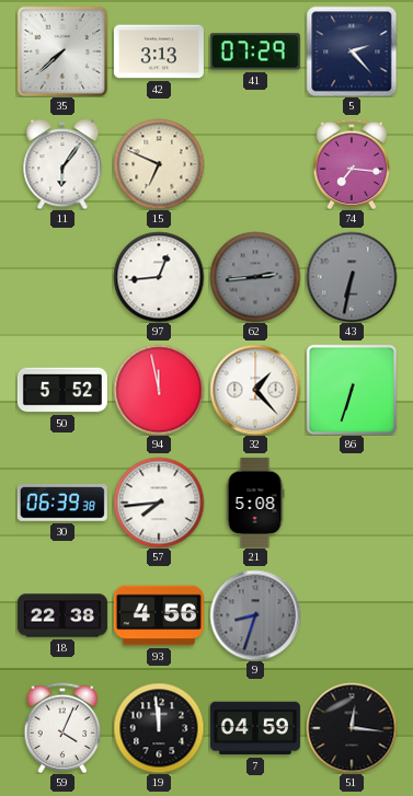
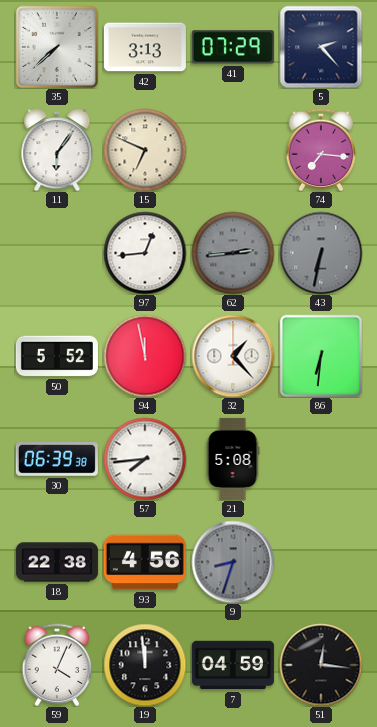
86: 6:33 -> 6:31
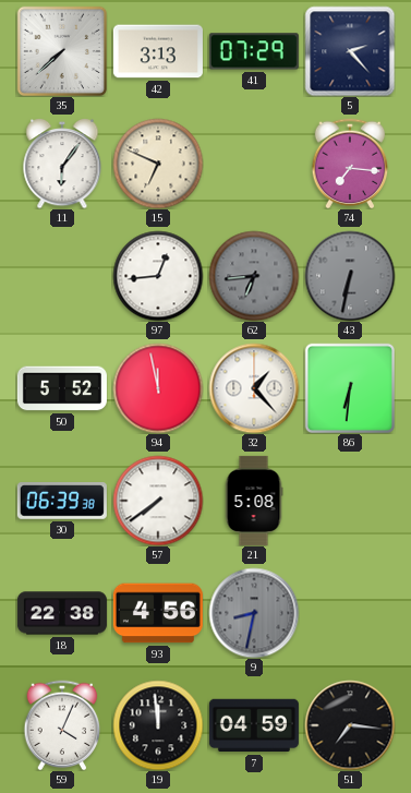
62: 2:44 -> 6:44
57: 7:44 -> 7:39
9: 8:33 -> 8:32
51: 12:16 -> 7:16
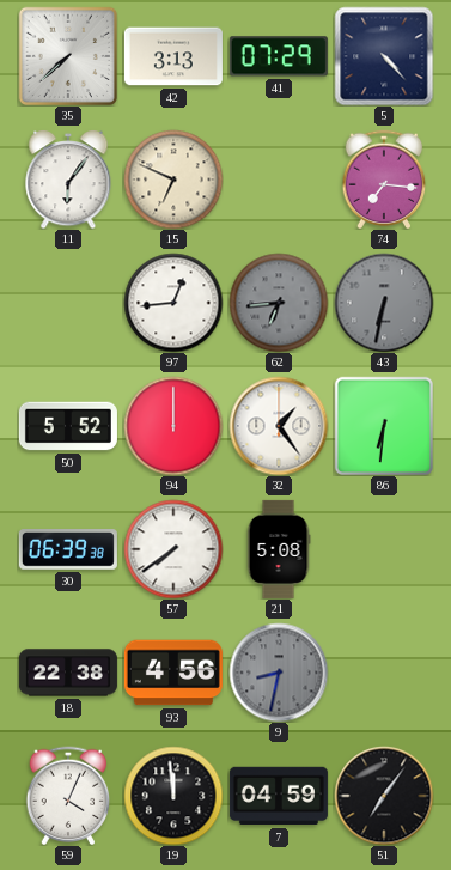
5: 2:23 -> 4:23
94: 11:58 -> 12:00
32: 1:23 -> 1:24
51: 7:16 -> 7:06
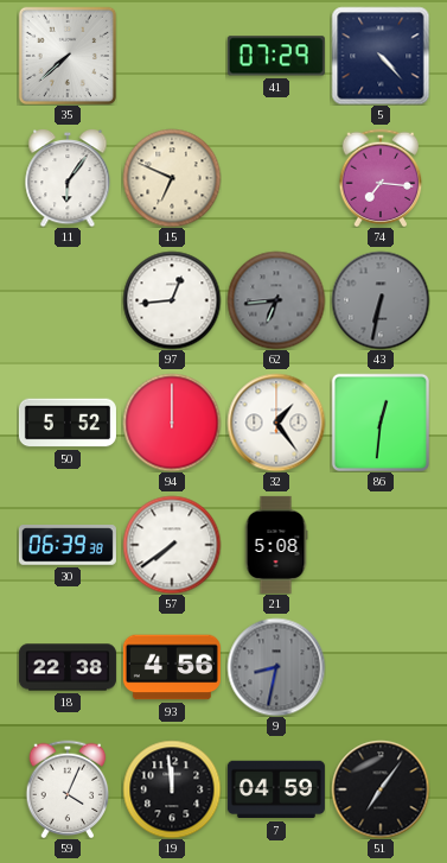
42: 3:13 -> none
86: 6:31 -> 12:31
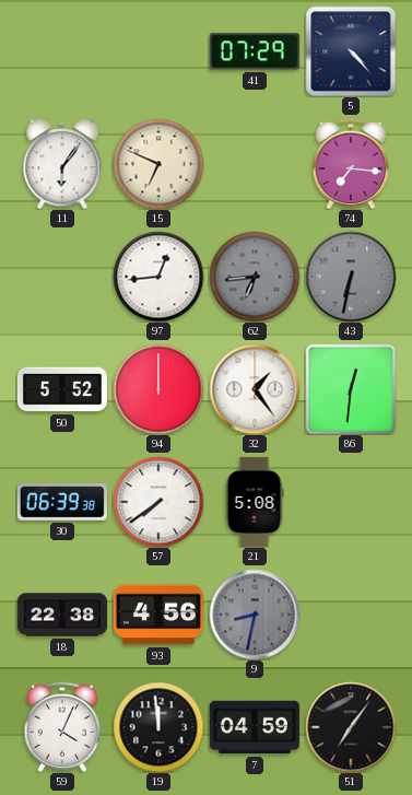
35: 7:38 -> none
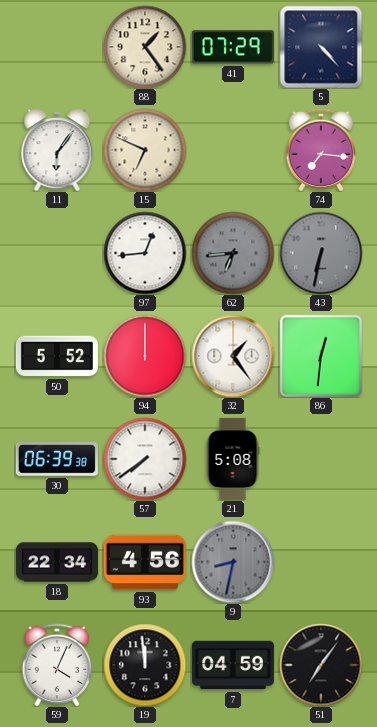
88: none -> 1:24
18: 22:38 -> 22:34
